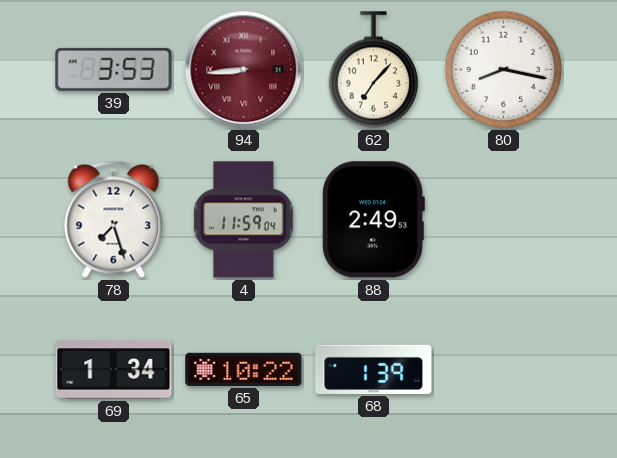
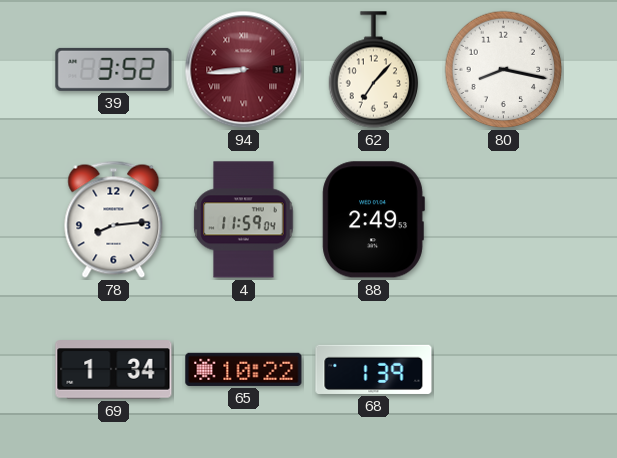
39: 3:53 -> 3:52
78: 7:27 -> 8:14
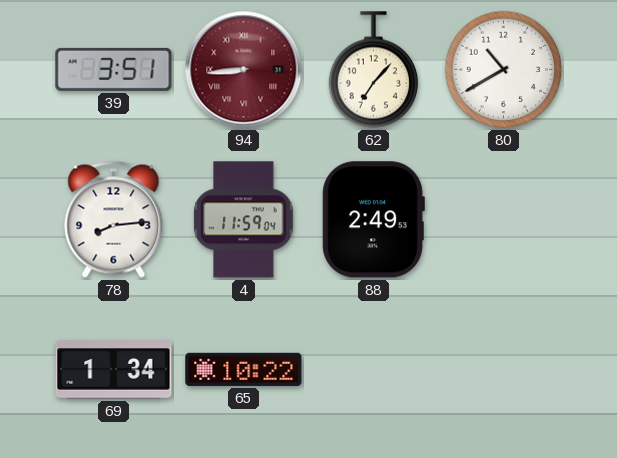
39: 3:52 -> 3:51
80: 8:17 -> 10:40
68: 1:39 -> none
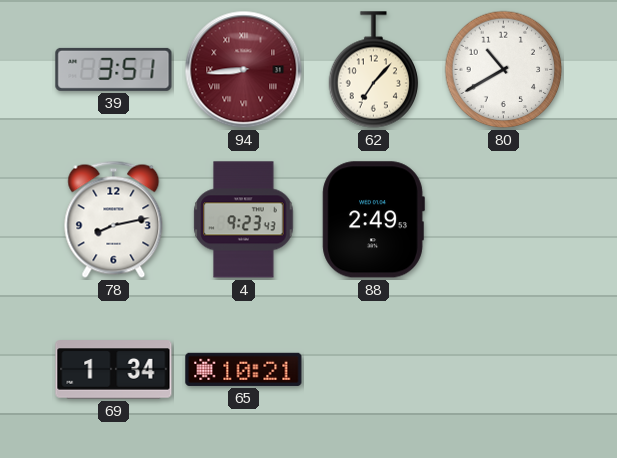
78: 8:14 -> 8:13
4: 11:59 -> 9:23
65: 10:22 -> 10:21
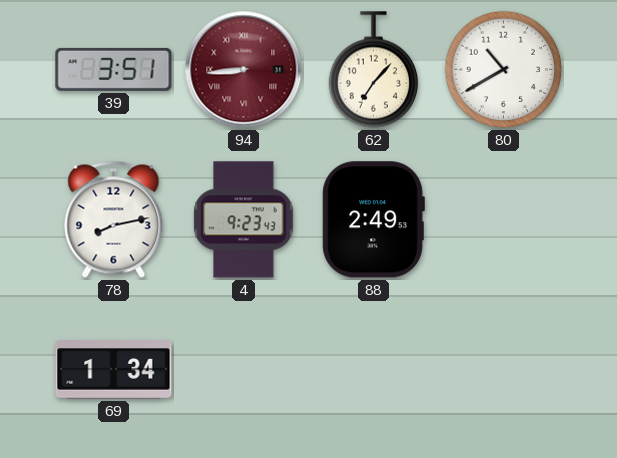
65: 10:21 -> none
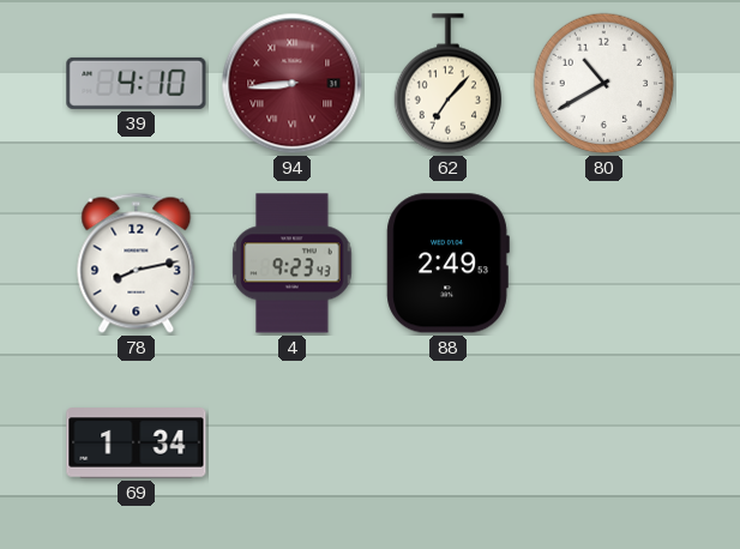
39: 3:51 -> 4:10
